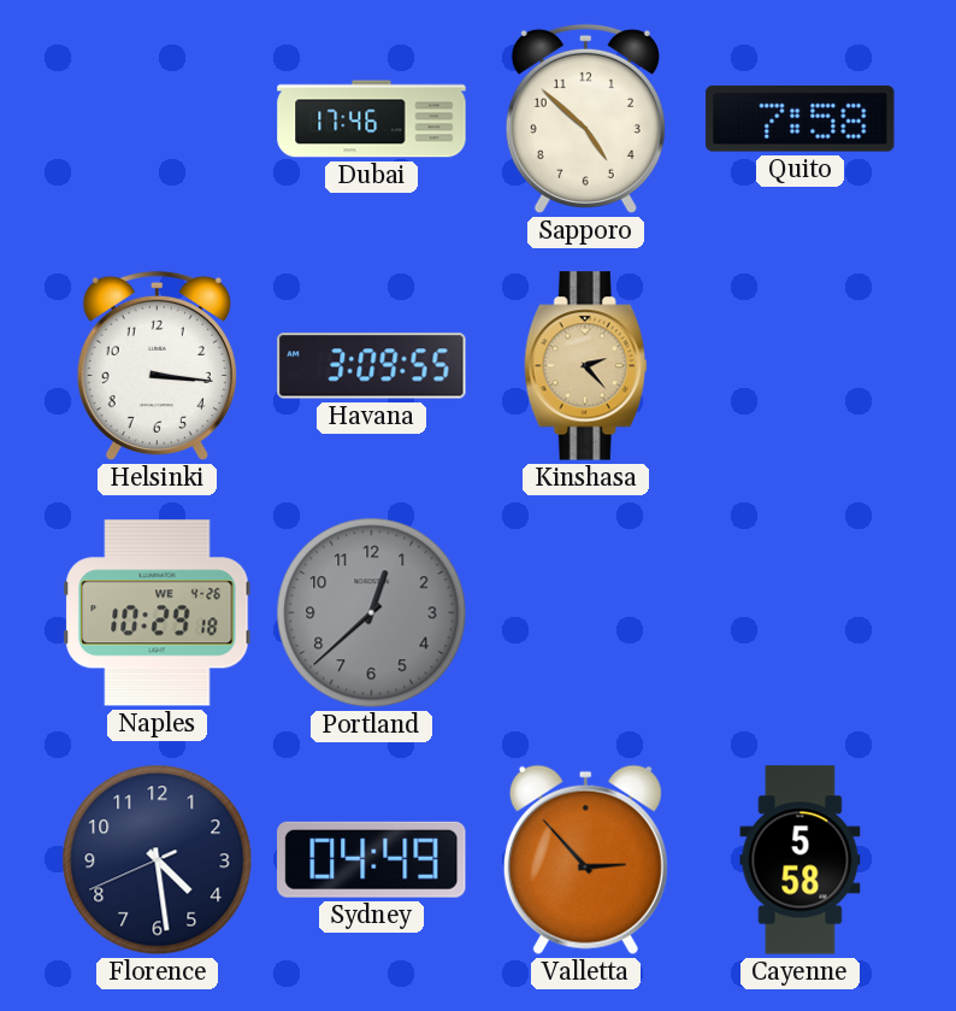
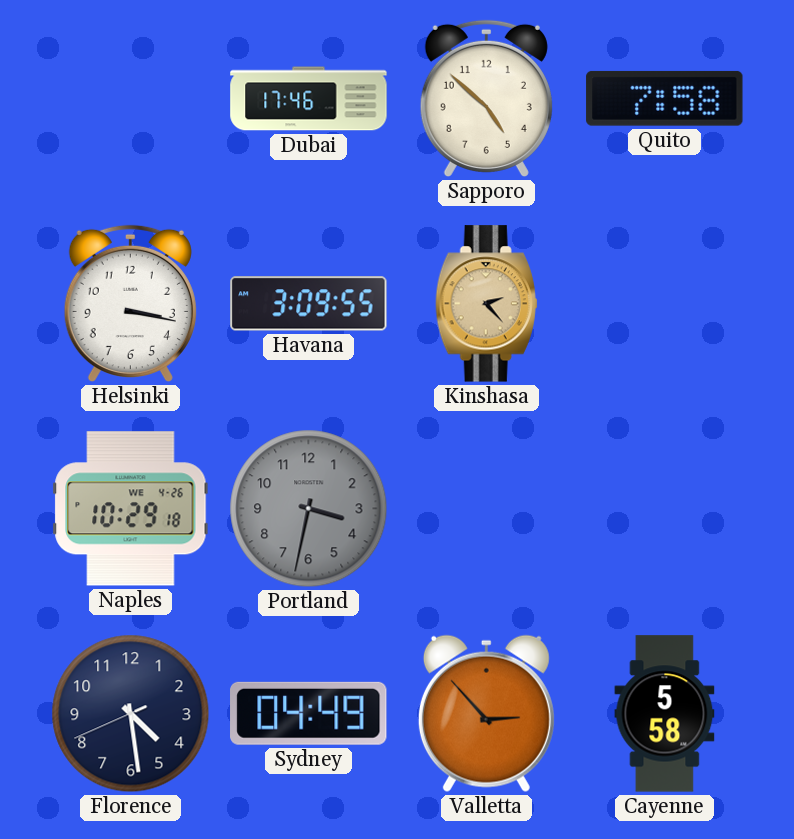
Helsinki: 3:16 -> 3:17
Portland: 12:38 -> 3:32
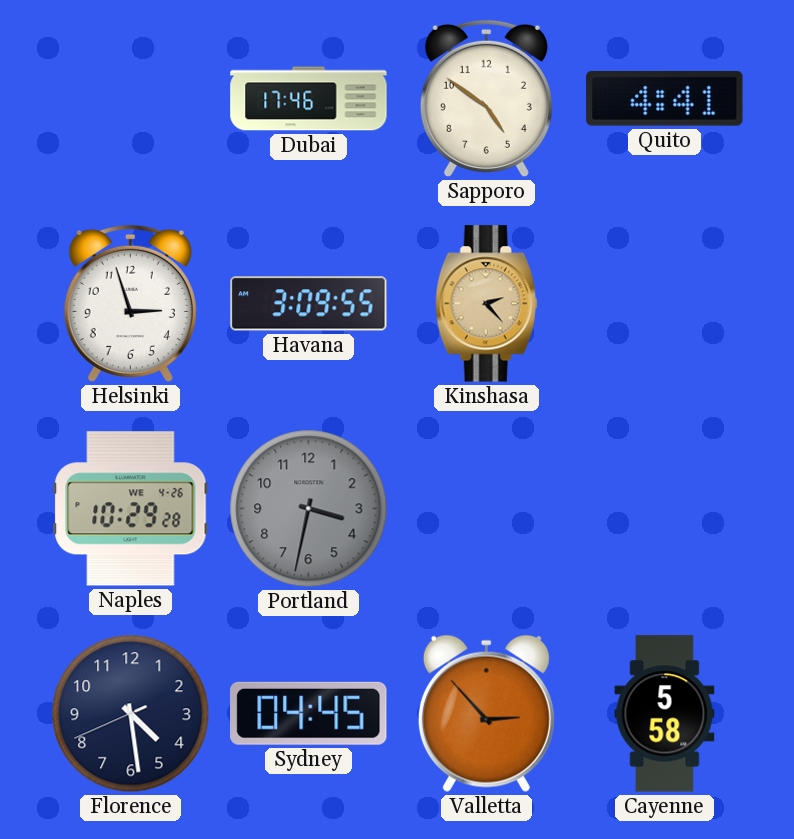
Sapporo: 4:52 -> 4:51
Quito: 7:58 -> 4:41
Helsinki: 3:17 -> 2:57
Naples: 10:29:18 -> 10:29:28
Sydney: 04:49 -> 04:45
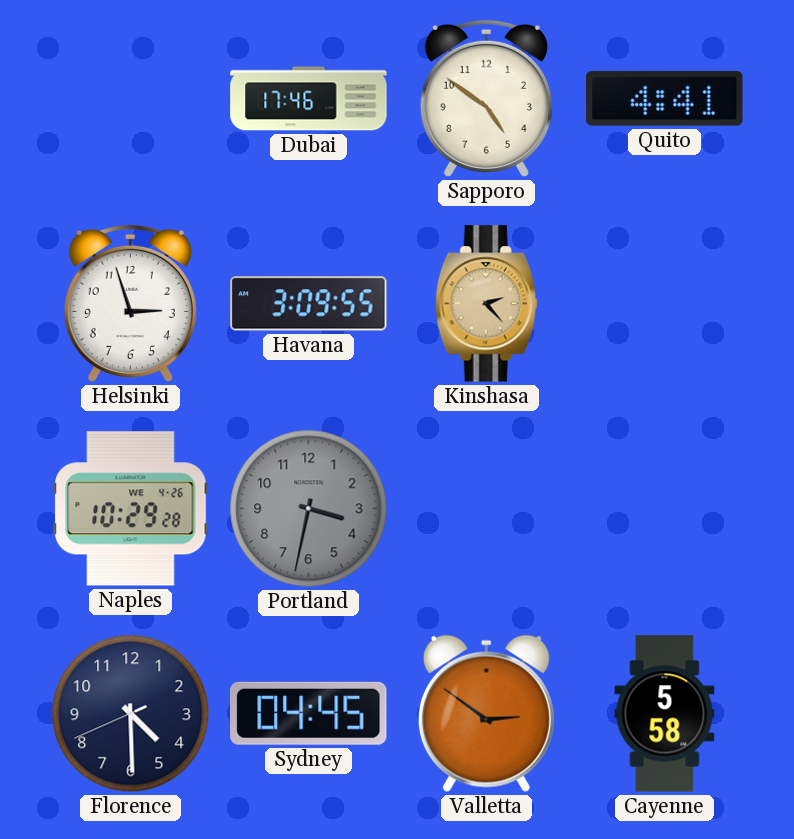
Florence: 4:28 -> 4:29
Valletta: 2:53 -> 2:51
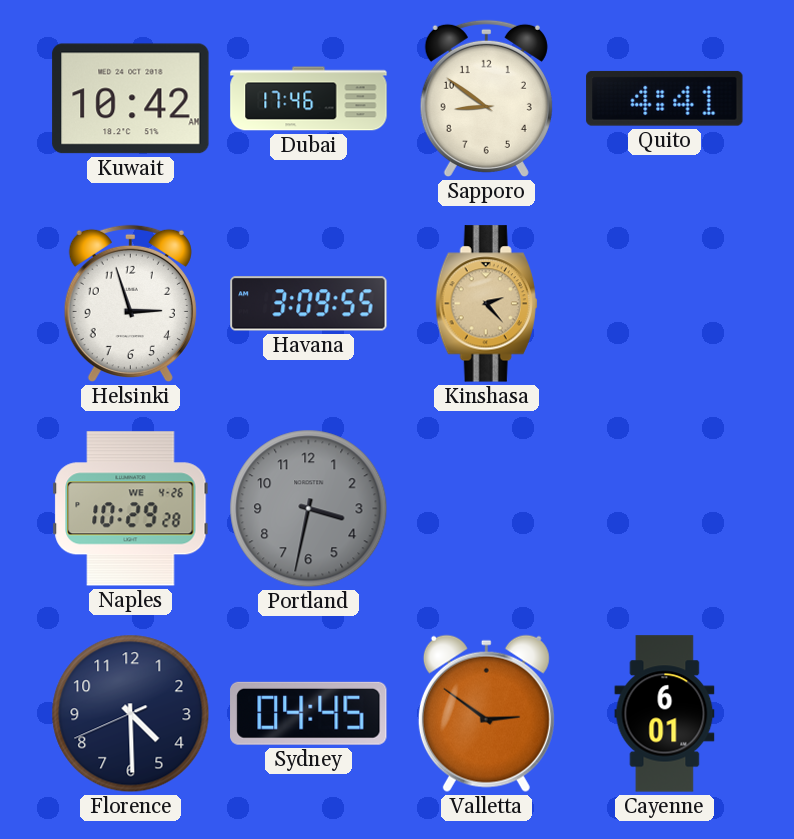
Kuwait: none -> 10:42
Sapporo: 4:51 -> 8:51
Cayenne: 5:58 -> 6:01
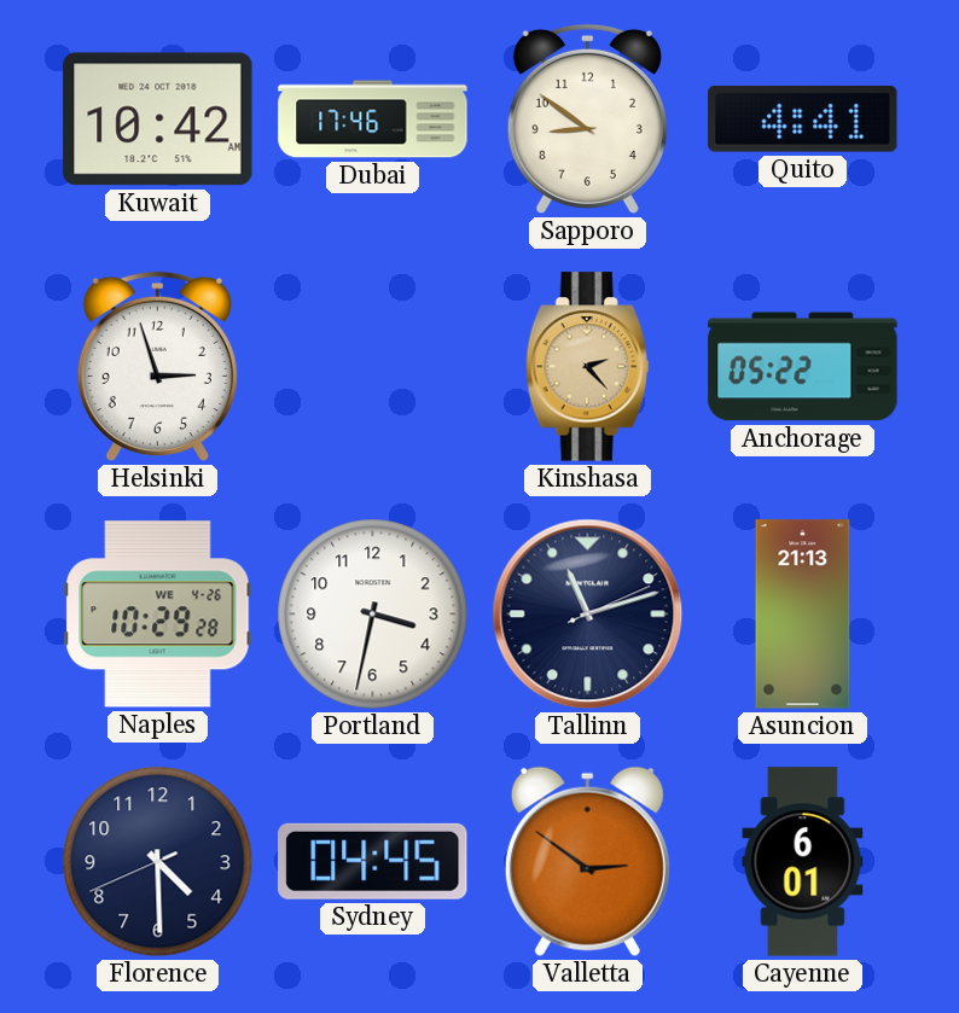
Havana: 3:09 -> none
Anchorage: none -> 05:22
Portland dial: grey -> white
Tallinn: none -> 11:12
Asuncion: none -> 21:13
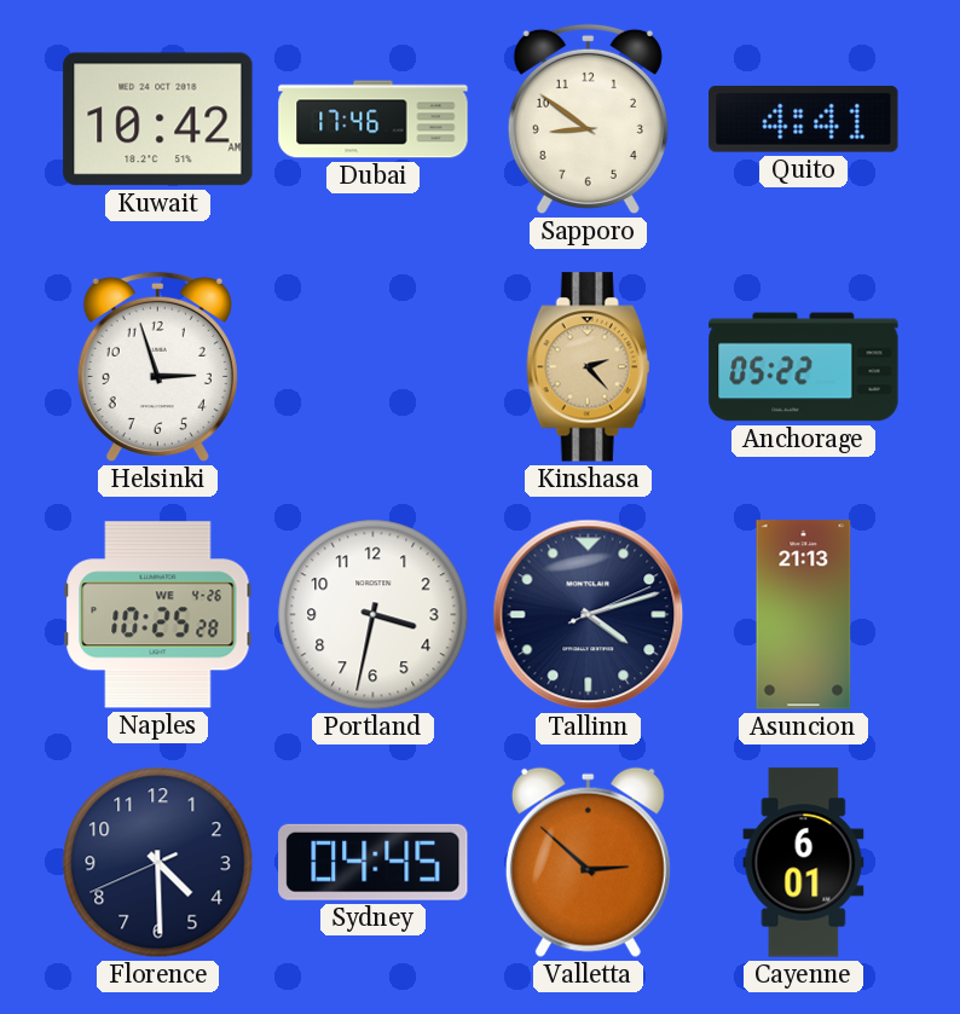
Naples: 10:29 -> 10:25
Tallinn: 11:12 -> 4:12
Valletta: 2:51 -> 2:52
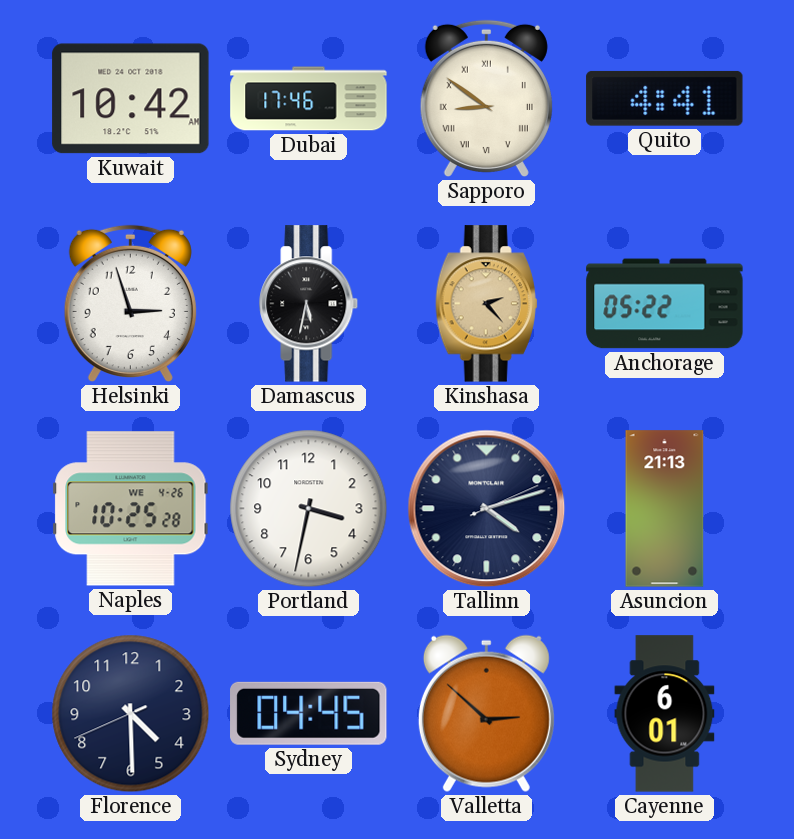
Sapporo numerals: Arabic -> Roman
Damascus: none -> 5:32
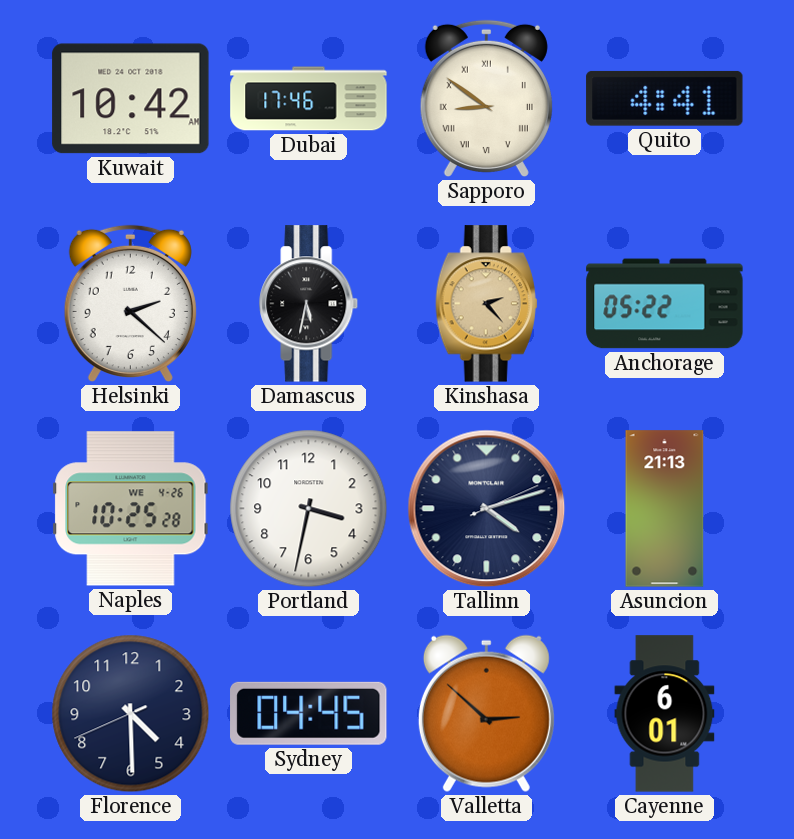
Helsinki: 2:57 -> 2:22
